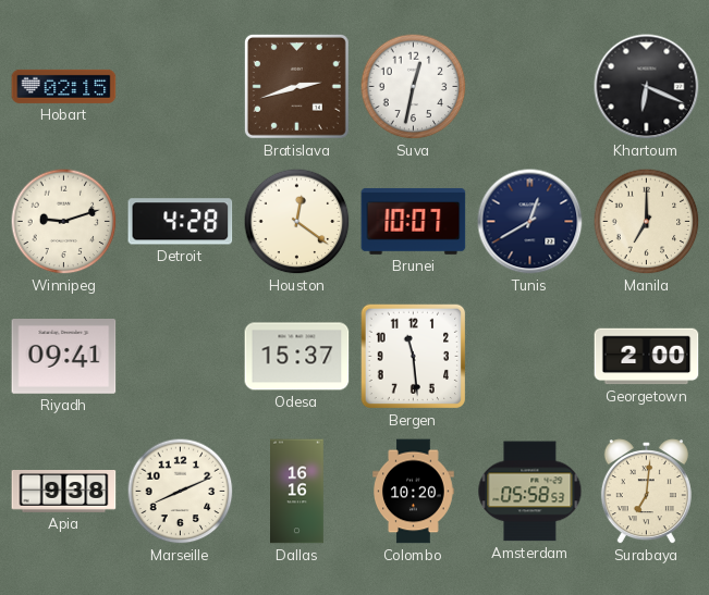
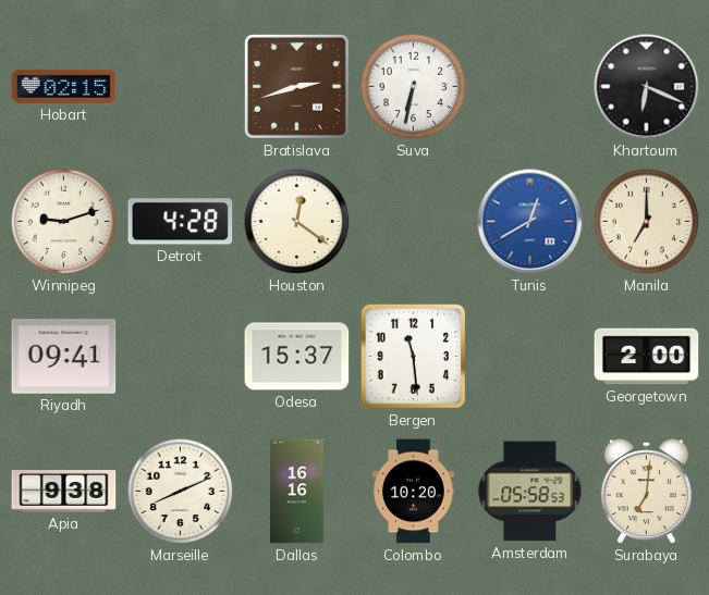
Suva: 12:32 -> 6:32
Brunei: 10:07 -> none
Tunis dial: navy -> blue
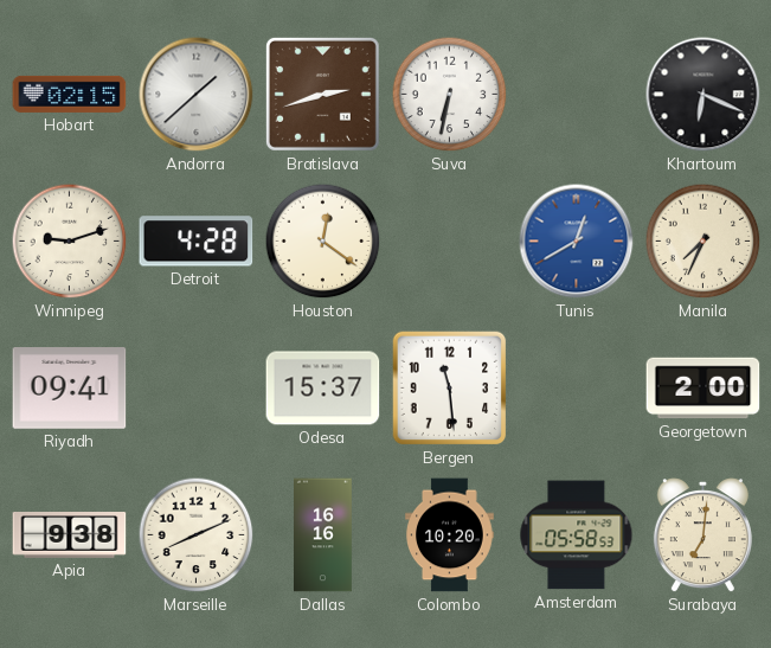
Andorra: none -> 1:38
Manila: 7:00 -> 7:34
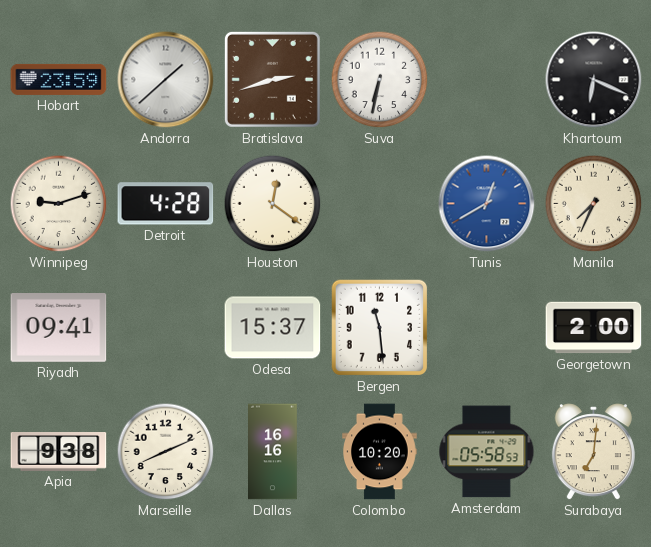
Hobart: 02:15 -> 23:59
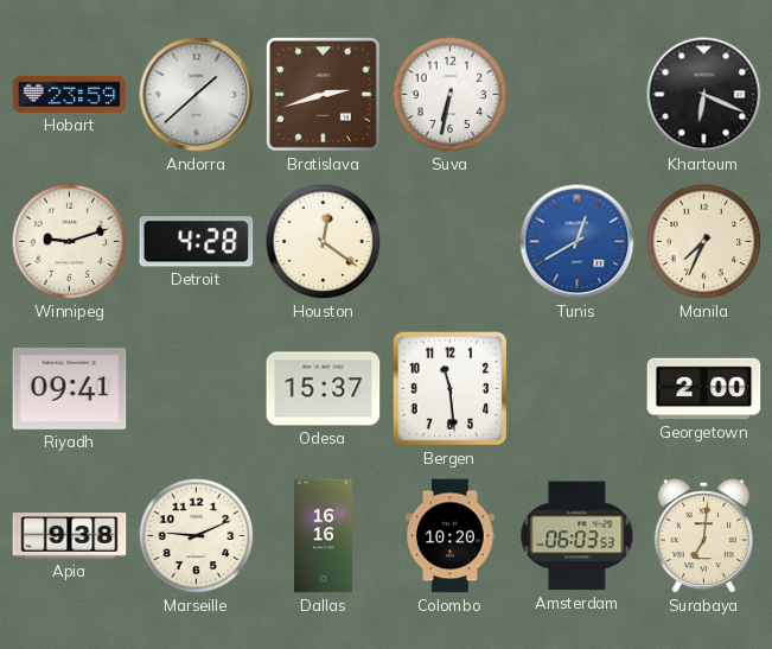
Marseille: 8:11 -> 9:11
Amsterdam: 05:58 -> 06:03
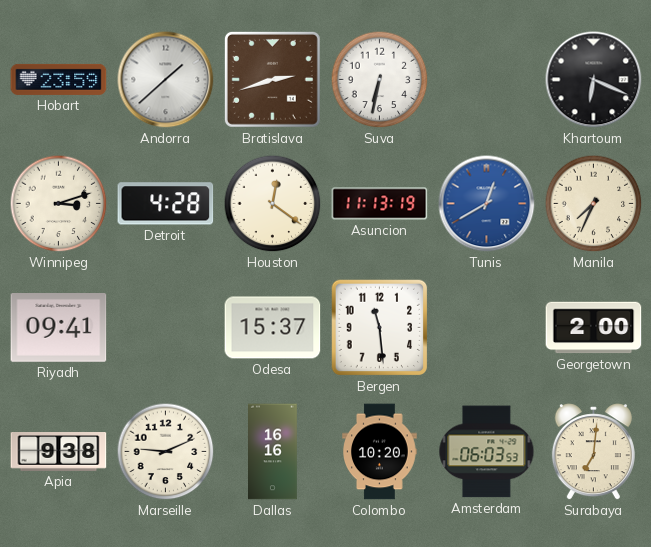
Winnipeg: 9:12 -> 3:12
Asuncion: none -> 11:13
